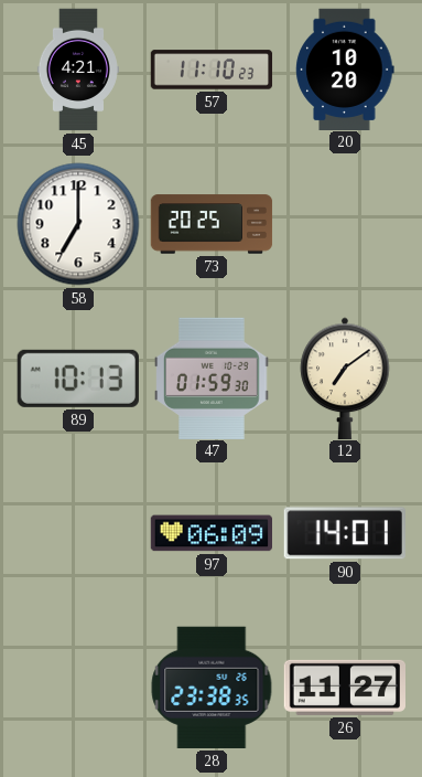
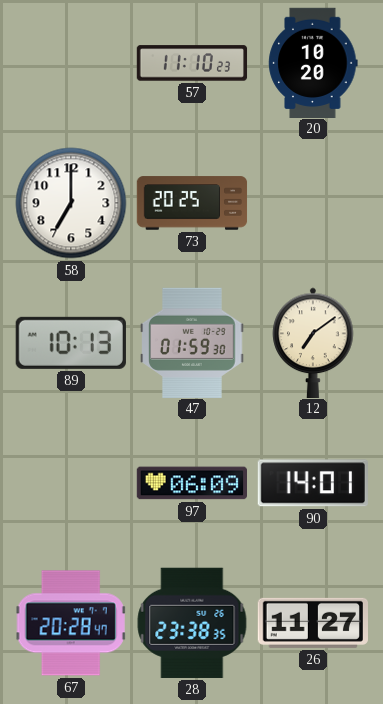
45: 4:21 -> none
67: none -> 20:28
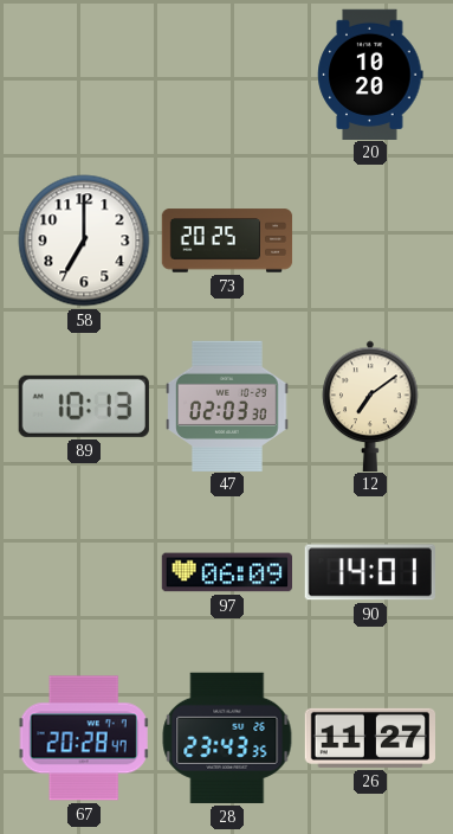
57: 11:10 -> none
47: 01:59 -> 02:03
28: 23:38 -> 23:43
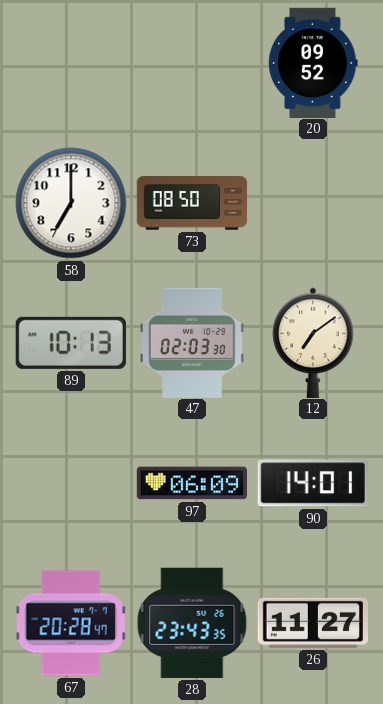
20: 10:20 -> 09:52
73: 20:25 -> 08:50
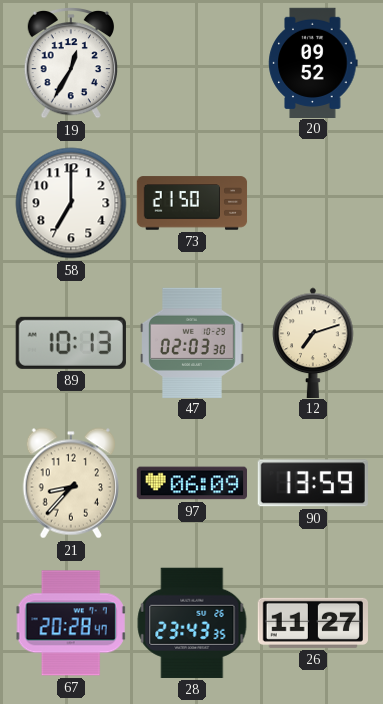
19: none -> 12:35
73: 08:50 -> 21:50
12: 7:09 -> 7:12
21: none -> 8:37
90: 14:01 -> 13:59
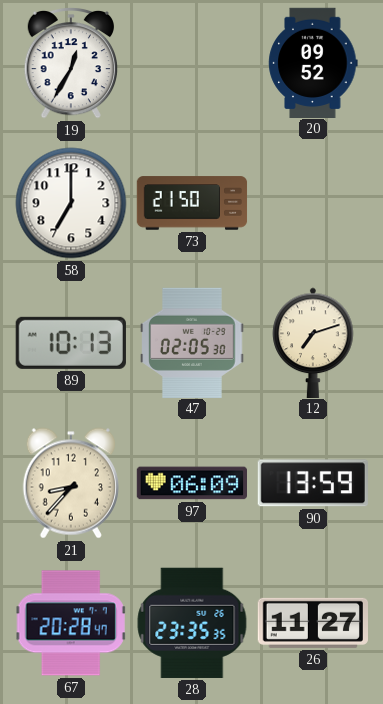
47: 02:03 -> 02:05
28: 23:43 -> 23:35
